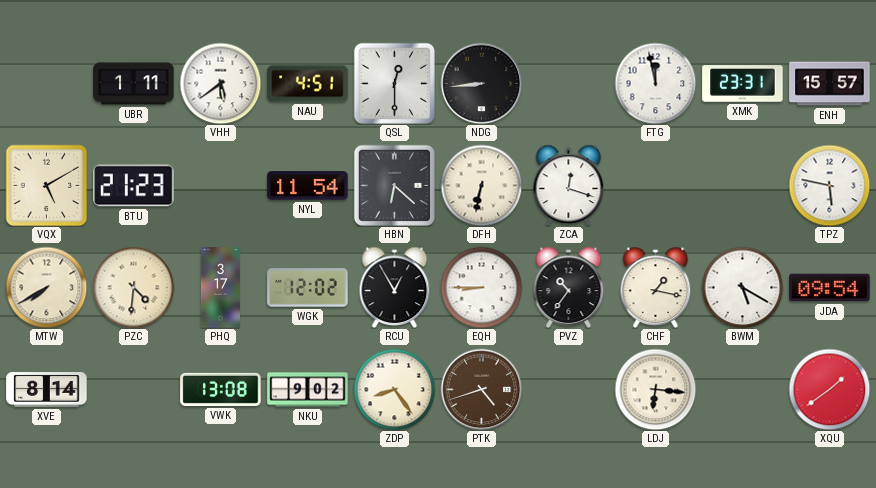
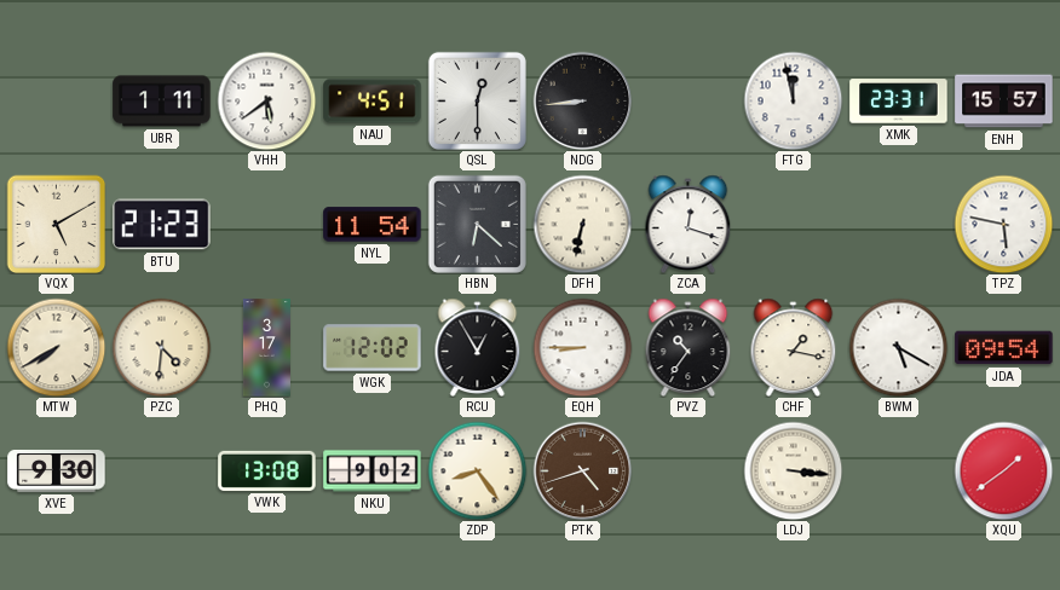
XVE: 8:14 -> 9:30
LDJ: 6:16 -> 3:16
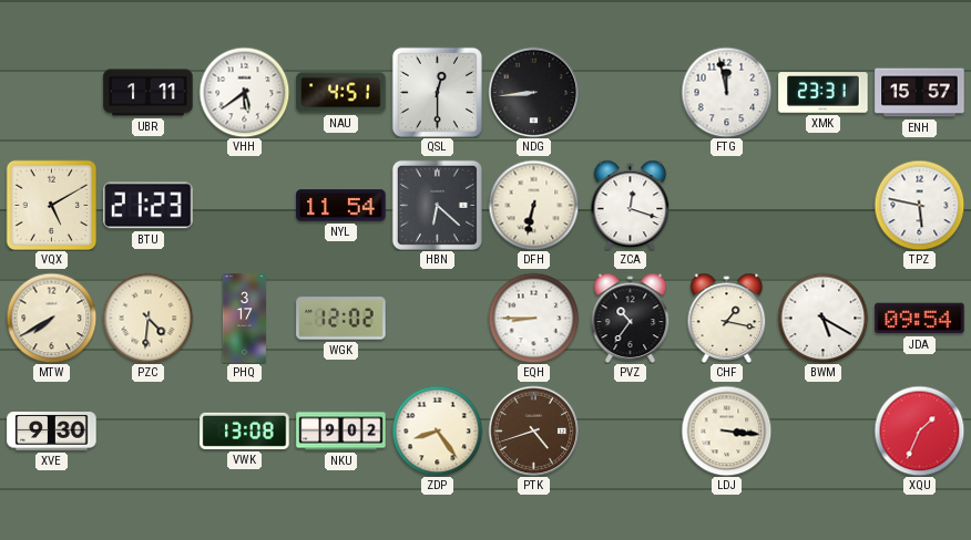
RCU: 12:55 -> none
XQU: 1:39 -> 1:34
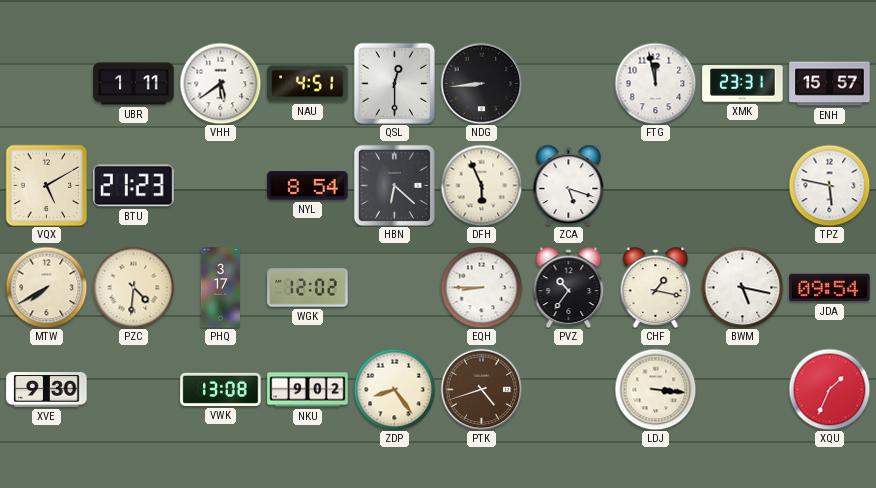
NYL: 11:54 -> 8:54
DFH: 6:32 -> 5:56
ZCA: 12:18 -> 5:18
BWM: 5:20 -> 5:17
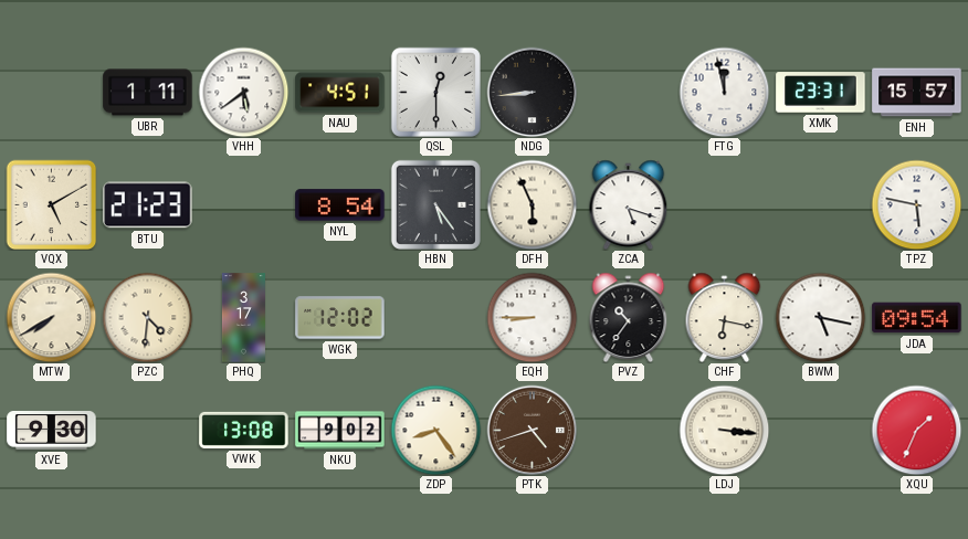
HBN: 6:22 -> 5:24
CHF: 1:17 -> 6:17
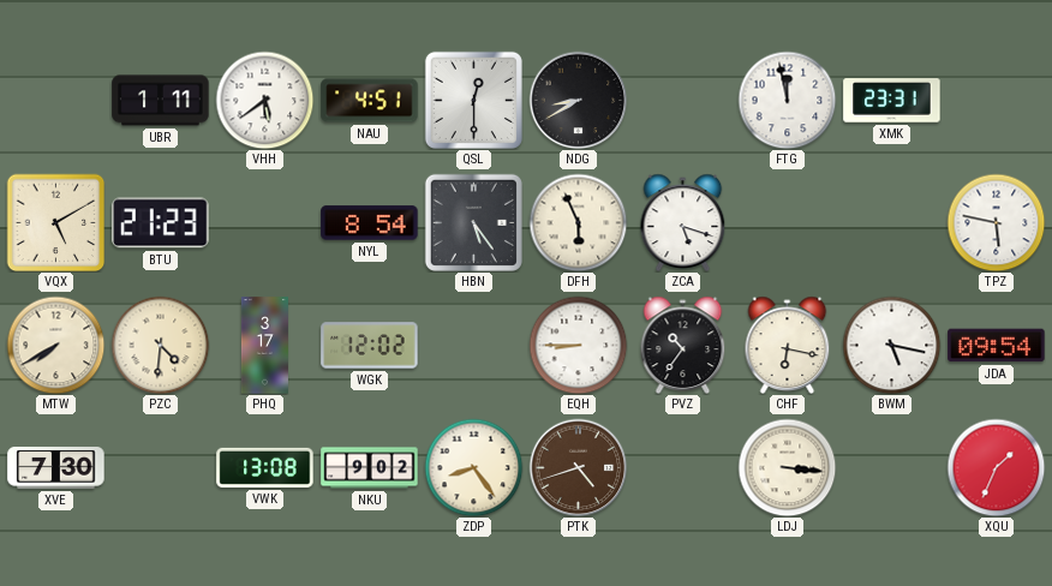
NDG: 8:44 -> 8:40
ENH: 15:57 -> none
XVE: 9:30 -> 7:30
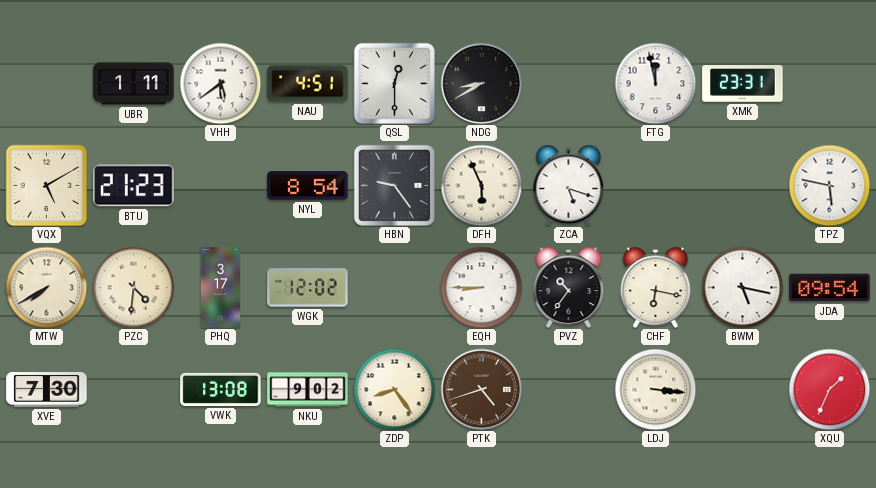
HBN: 5:24 -> 9:24
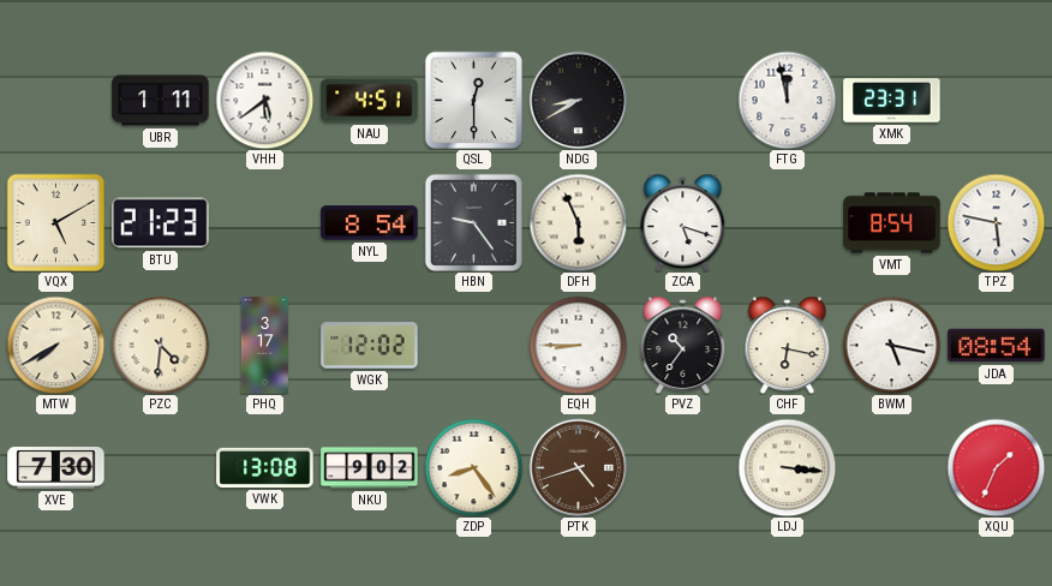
VMT: none -> 8:54
JDA: 09:54 -> 08:54
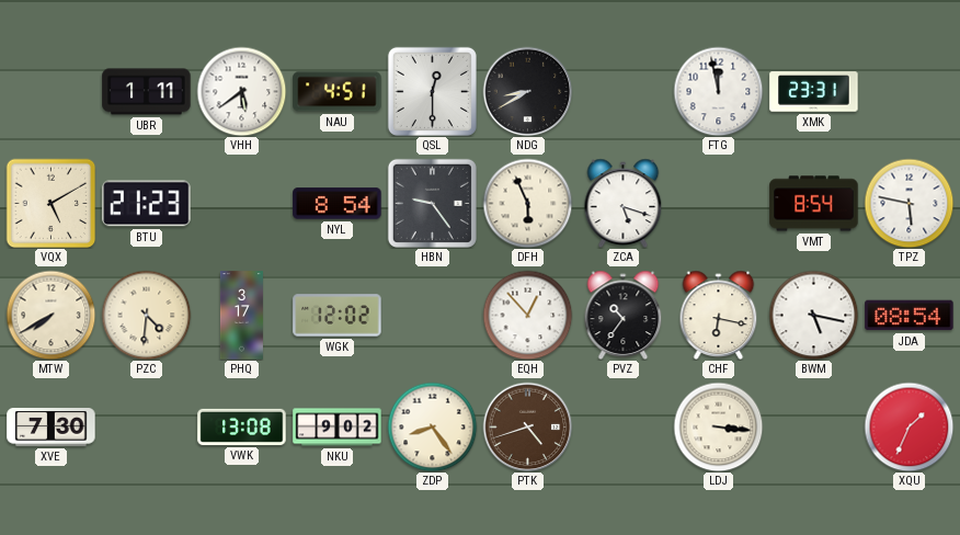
EQH: 8:45 -> 12:53
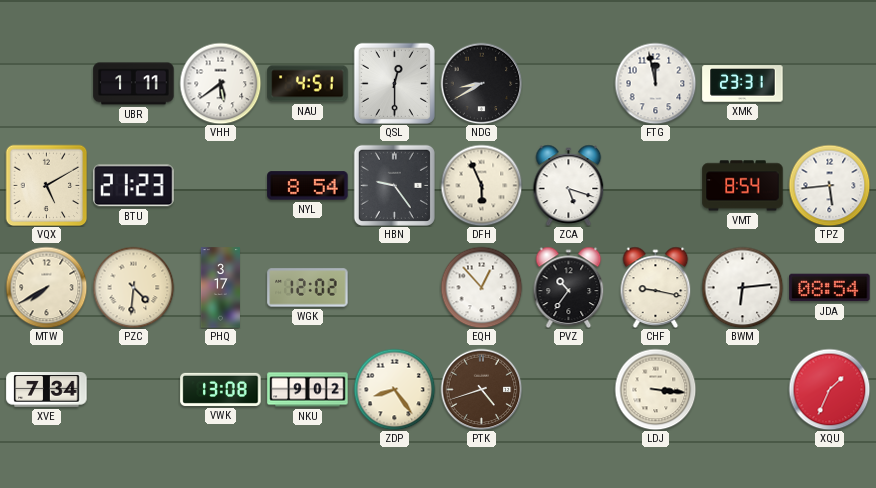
TPZ: 5:47 -> 5:44
CHF: 6:17 -> 9:17
BWM: 5:17 -> 6:14
XVE: 7:30 -> 7:34
